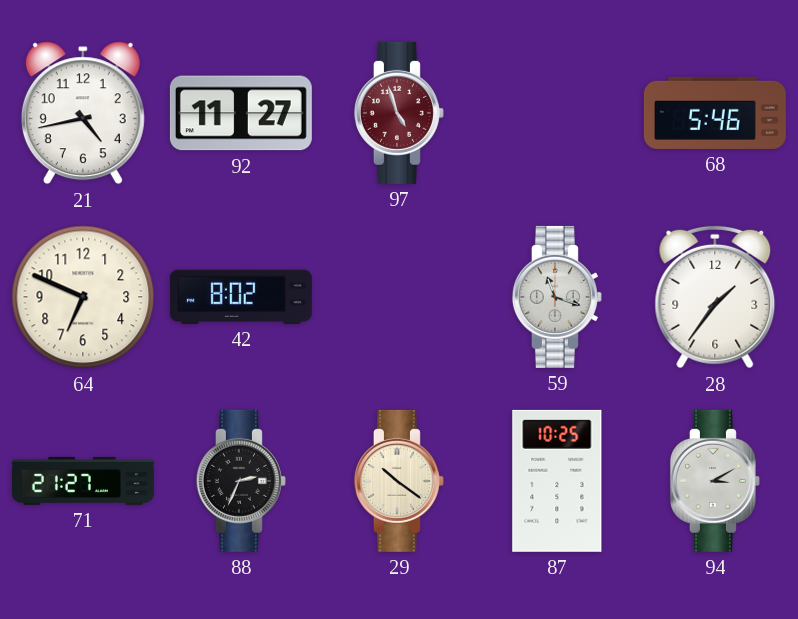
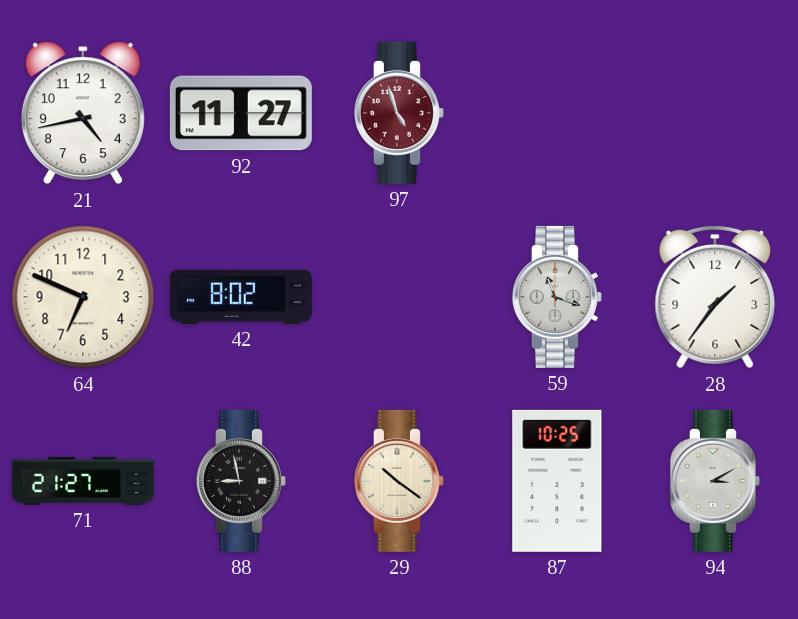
68: 5:46 -> none
88: 2:34 -> 8:58
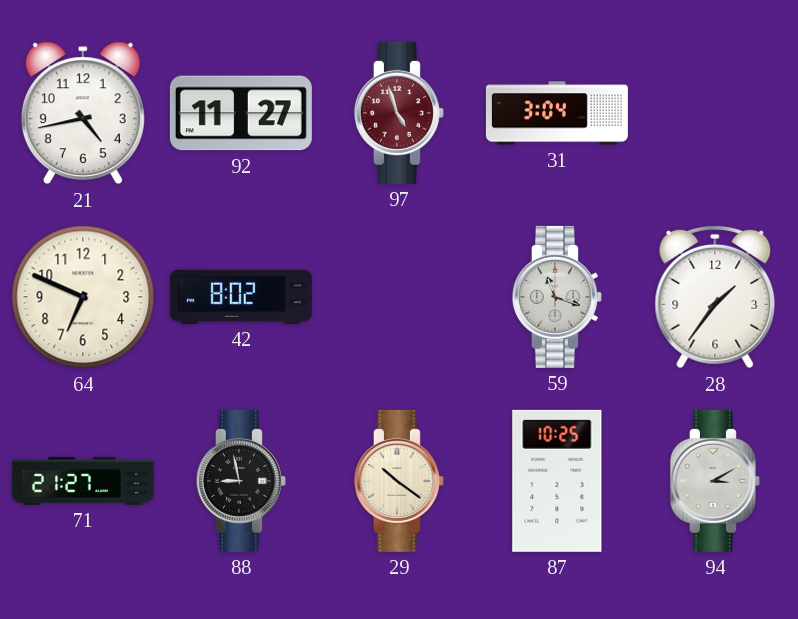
31: none -> 3:04
